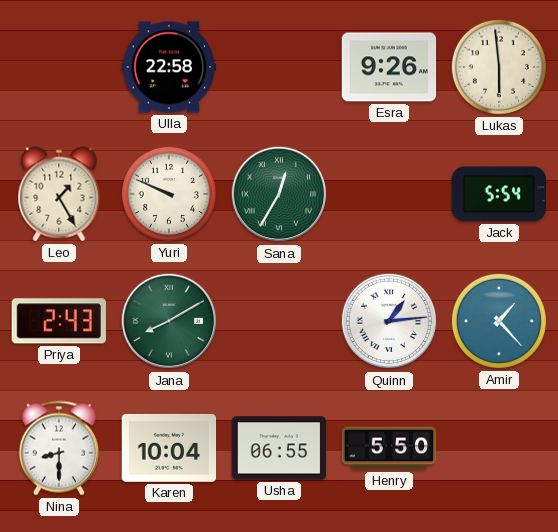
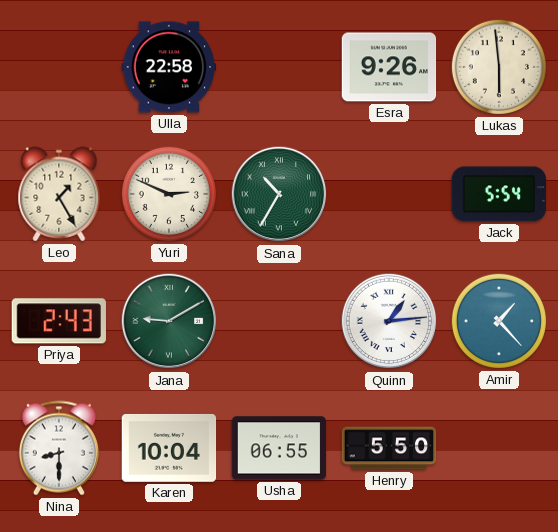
Yuri: 9:49 -> 2:49
Sana: 12:35 -> 10:35
Jana: 8:10 -> 9:10
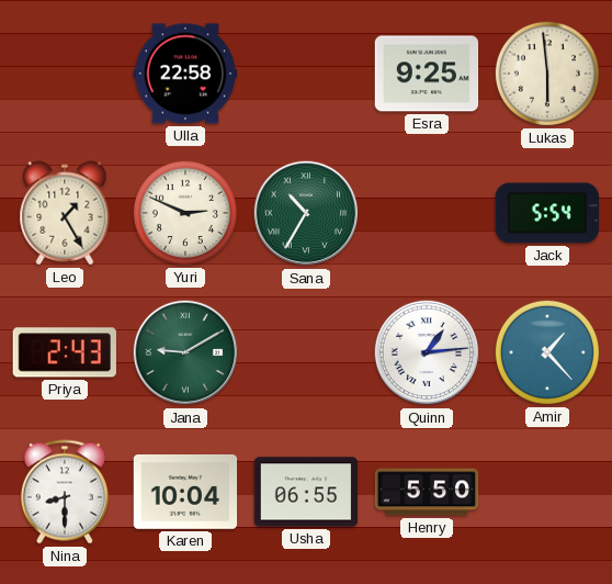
Esra: 9:26 -> 9:25
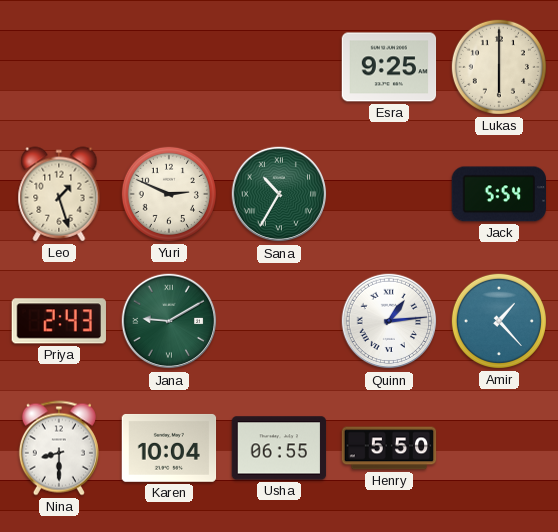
Ulla: 22:58 -> none
Lukas: 5:59 -> 6:00
Leo: 1:25 -> 1:27
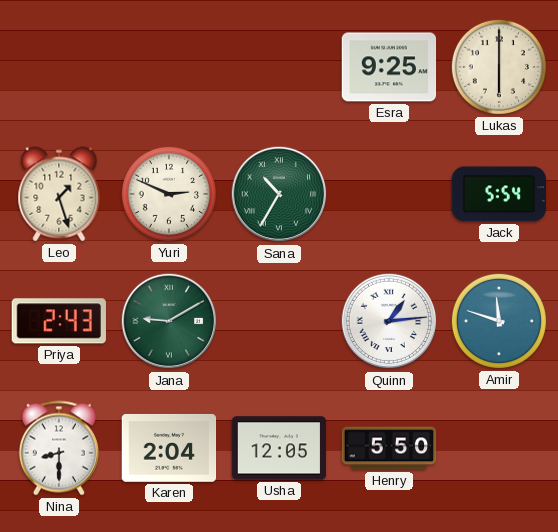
Amir: 1:23 -> 11:48
Karen: 10:04 -> 2:04
Usha: 06:55 -> 12:05
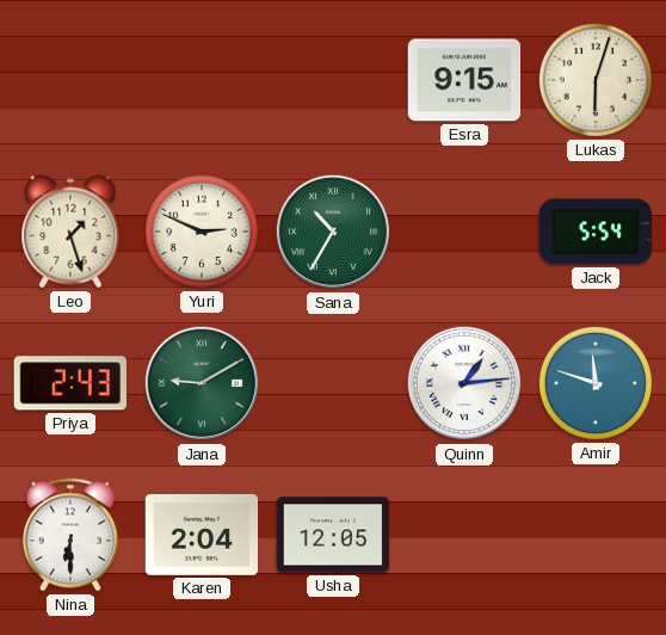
Esra: 9:25 -> 9:15
Lukas: 6:00 -> 6:03
Nina: 8:30 -> 6:30
Henry: 5:50 -> none
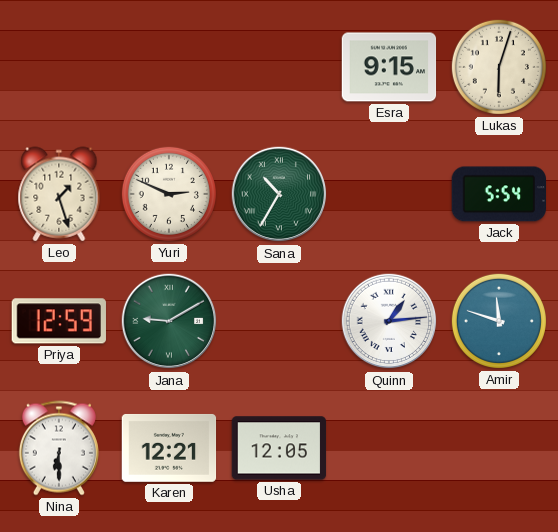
Priya: 2:43 -> 12:59
Karen: 2:04 -> 12:21
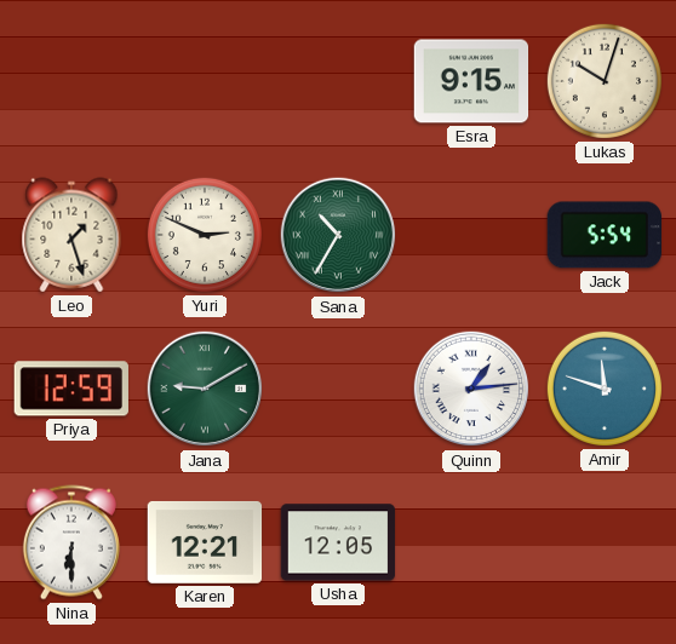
Lukas: 6:03 -> 10:03
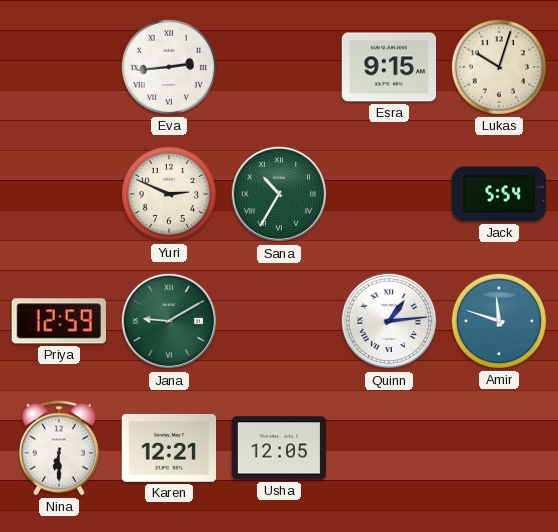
Eva: none -> 2:44
Leo: 1:27 -> none
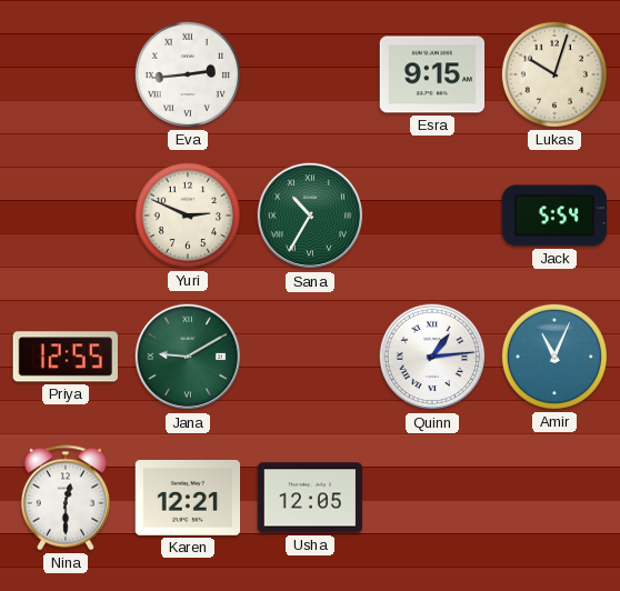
Priya: 12:59 -> 12:55
Amir: 11:48 -> 11:04
Nina: 6:30 -> 12:30
